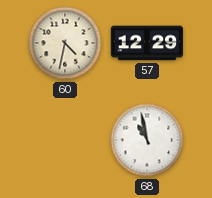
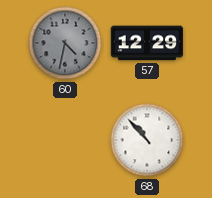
60 dial: cream -> grey
68: 10:58 -> 10:53
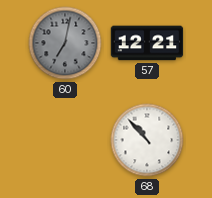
60: 4:32 -> 7:02
57: 12:29 -> 12:21
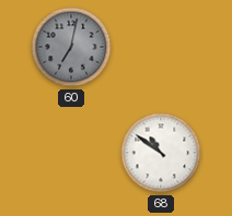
57: 12:21 -> none
68: 10:53 -> 10:51
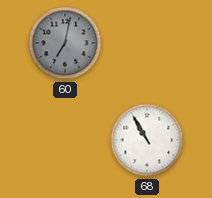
68: 10:51 -> 10:55
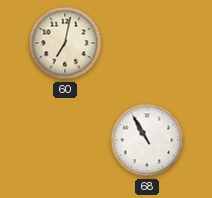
60 dial: grey -> cream
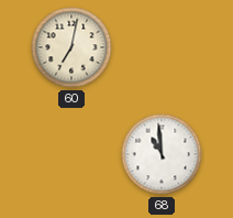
68: 10:55 -> 10:59
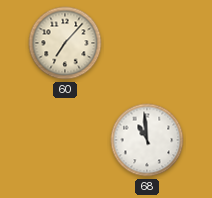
60: 7:02 -> 7:07
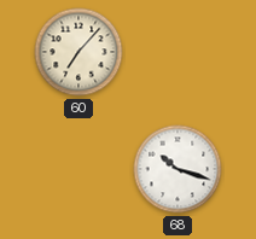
68: 10:59 -> 10:18
